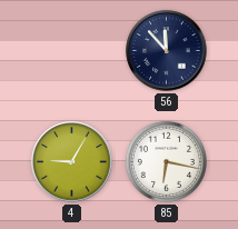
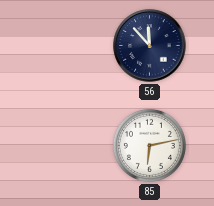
4: 9:05 -> none
85: 6:17 -> 6:13
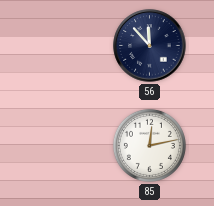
85: 6:13 -> 12:13
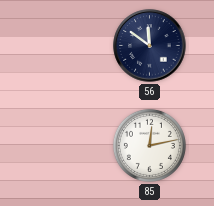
56: 11:53 -> 11:51
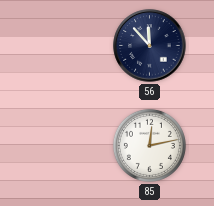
56: 11:51 -> 11:53
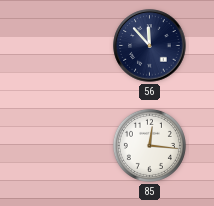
85: 12:13 -> 12:16
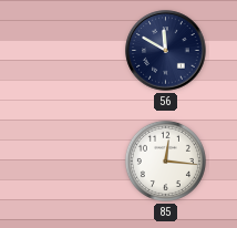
56: 11:53 -> 11:50
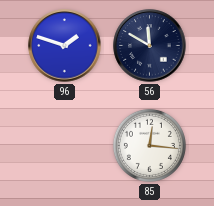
96: none -> 1:48
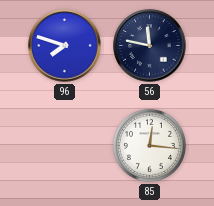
96: 1:48 -> 7:48
56: 11:50 -> 11:47
